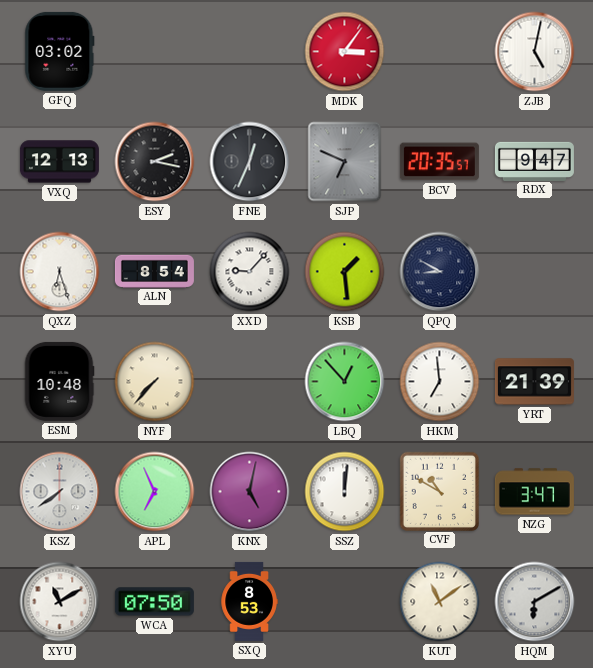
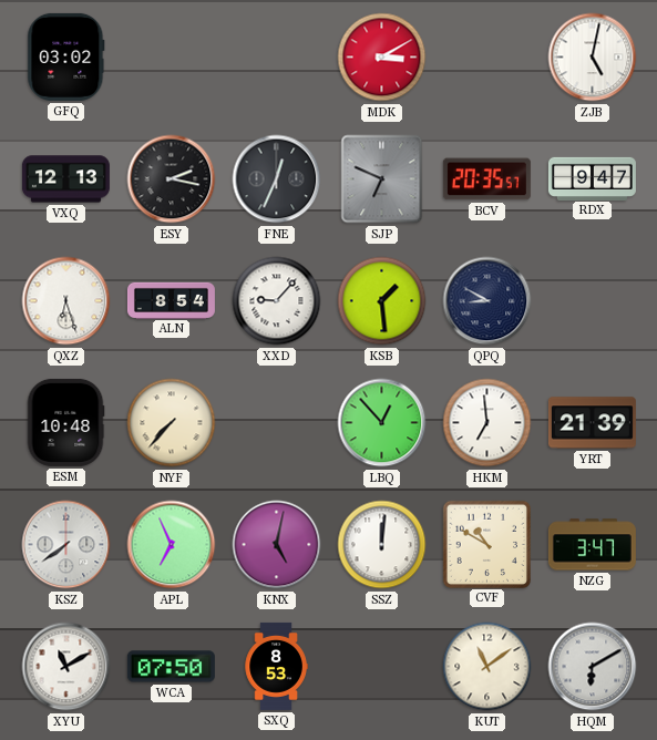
MDK: 3:06 -> 3:10
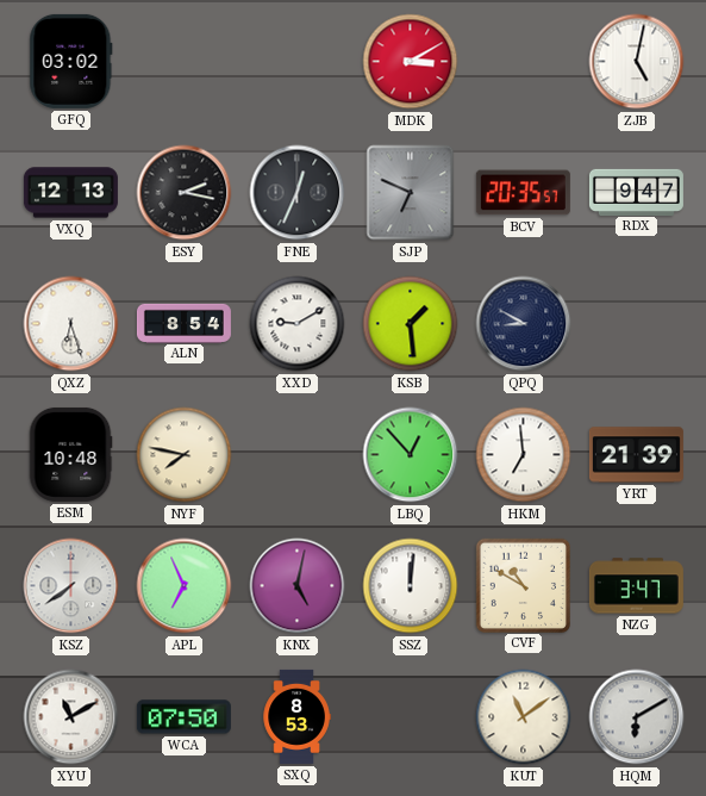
XXD: 9:07 -> 9:10
NYF: 7:37 -> 7:47
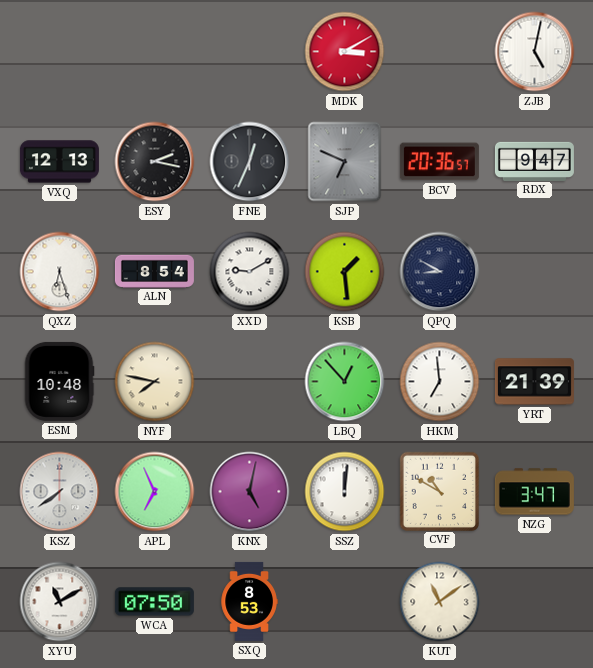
GFQ: 03:02 -> none
BCV: 20:35 -> 20:36
HQM: 6:10 -> none
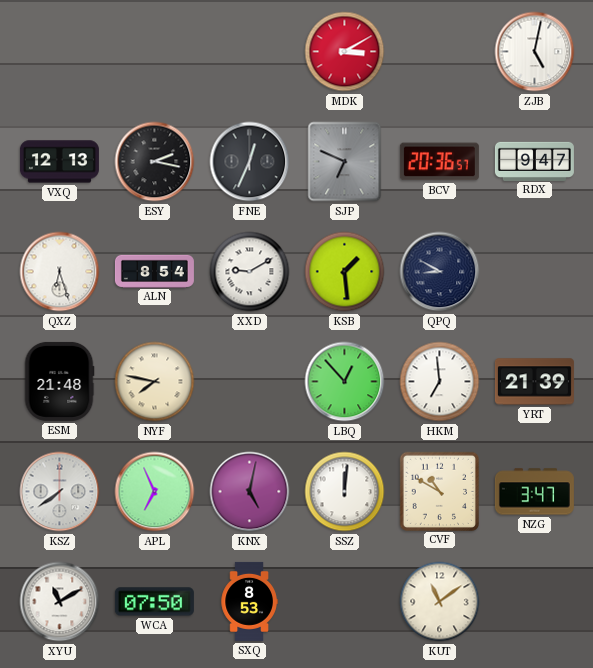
ESM: 10:48 -> 21:48
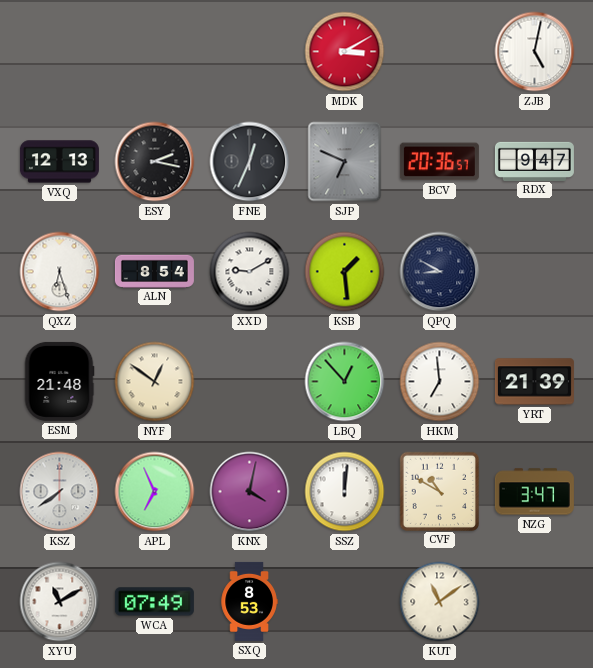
NYF: 7:47 -> 12:51
KNX: 5:02 -> 4:02
WCA: 07:50 -> 07:49
